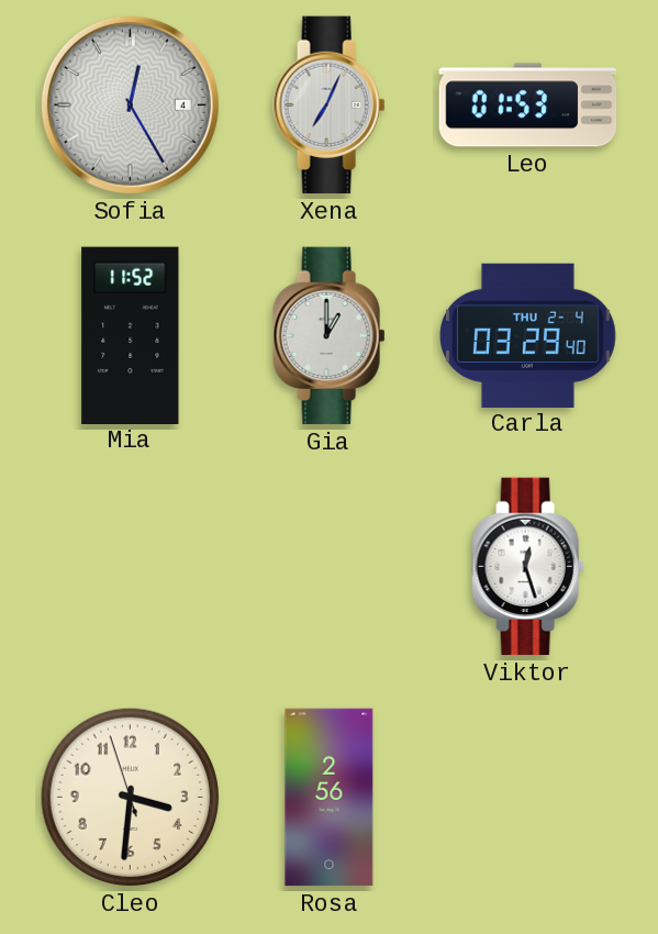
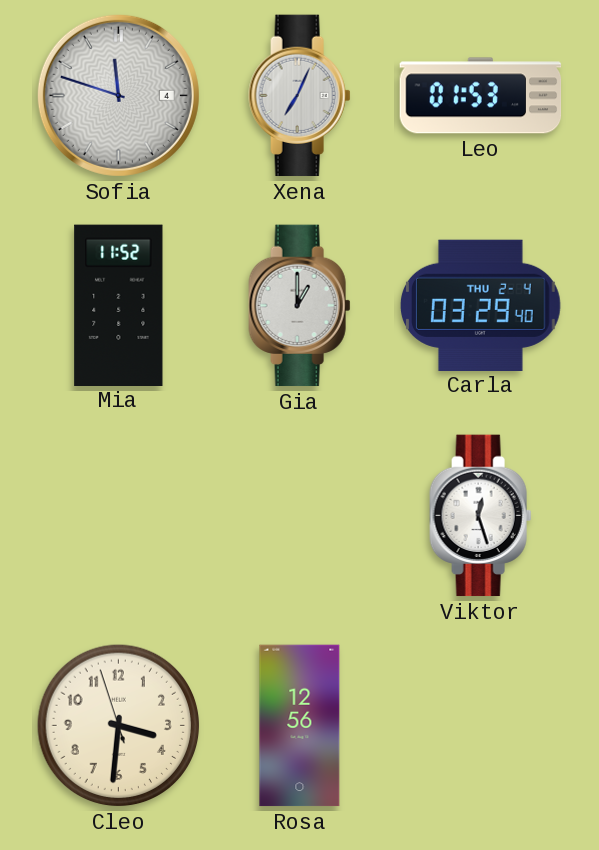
Sofia: 12:25 -> 11:48
Rosa: 2:56 -> 12:56
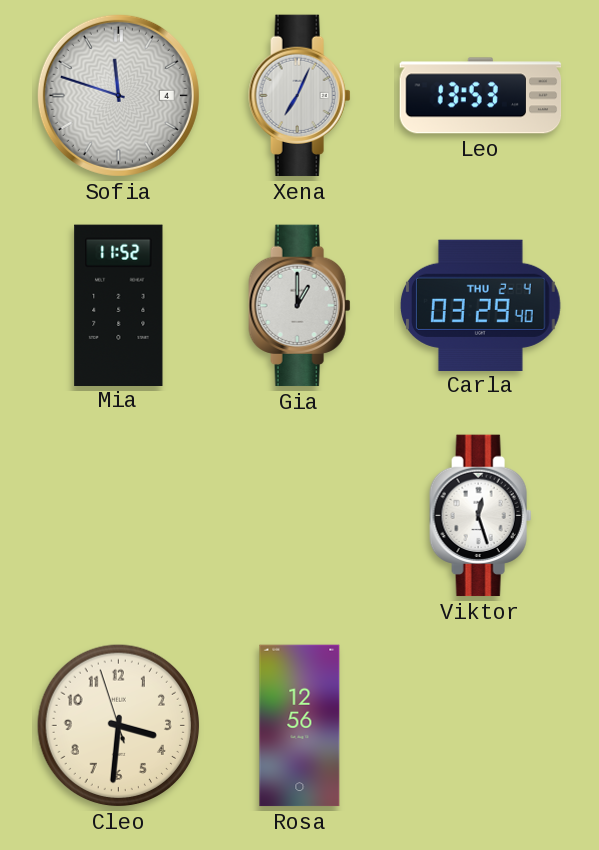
Leo: 01:53 -> 13:53
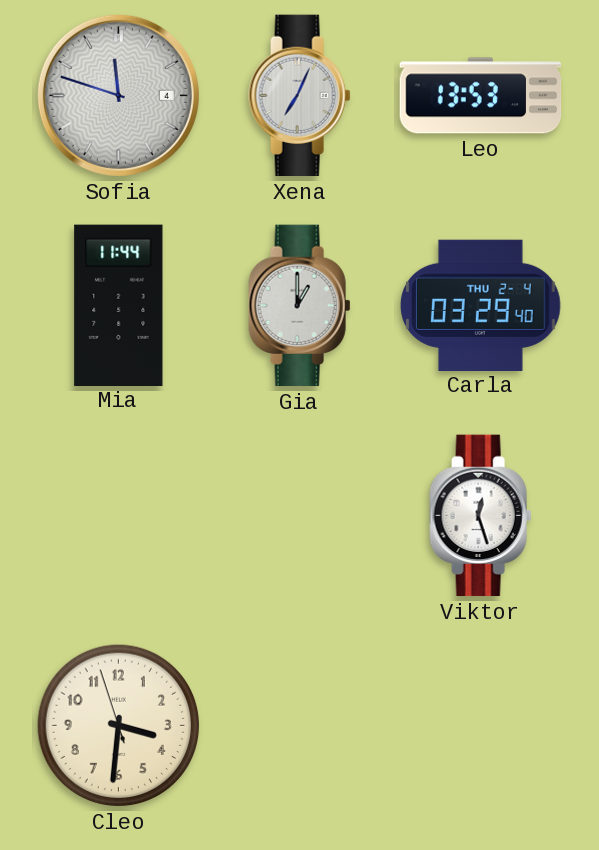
Mia: 11:52 -> 11:44
Rosa: 12:56 -> none
